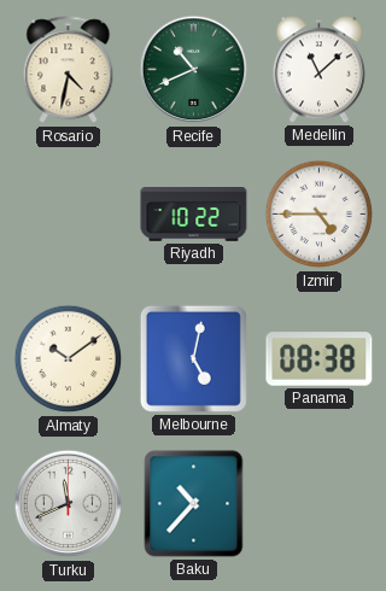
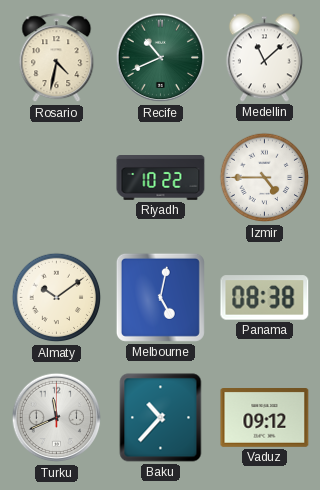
Vaduz: none -> 09:12
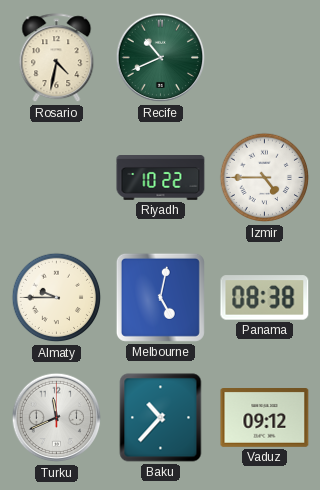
Medellin: 11:08 -> none
Almaty: 10:09 -> 9:45
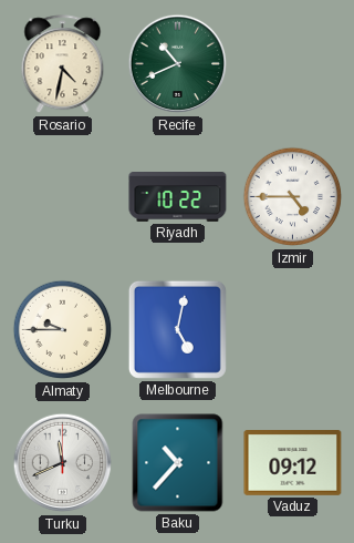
Panama: 08:38 -> none
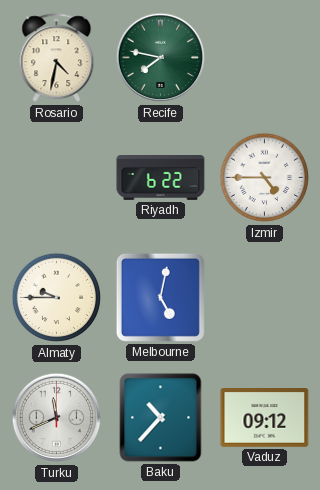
Recife: 10:41 -> 7:47
Riyadh: 10:22 -> 6:22
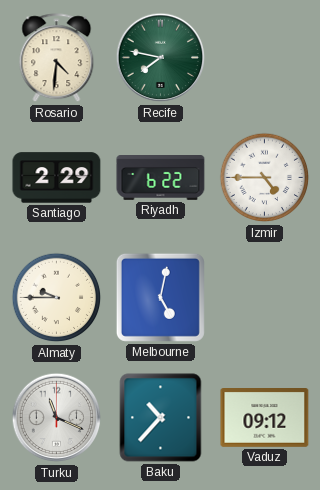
Rosario: 4:32 -> 4:31
Santiago: none -> 2:29
Turku: 11:41 -> 11:19
